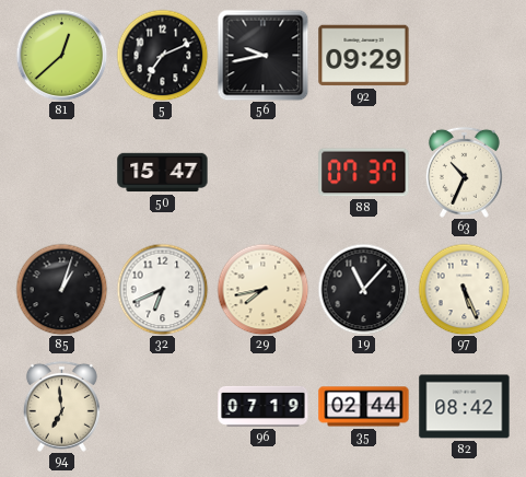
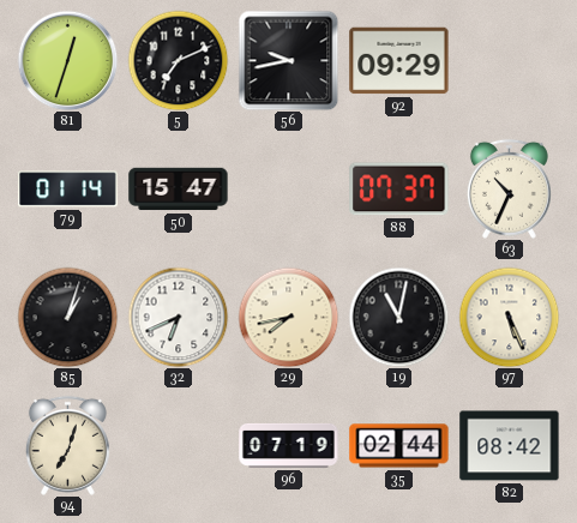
81: 12:38 -> 12:33
79: none -> 01:14
19: 11:07 -> 11:02
94: 6:59 -> 7:03
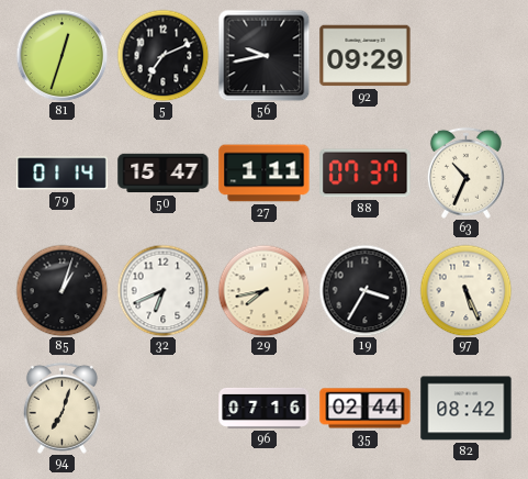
27: none -> 1:11
19: 11:02 -> 3:35
96: 07:19 -> 07:16
